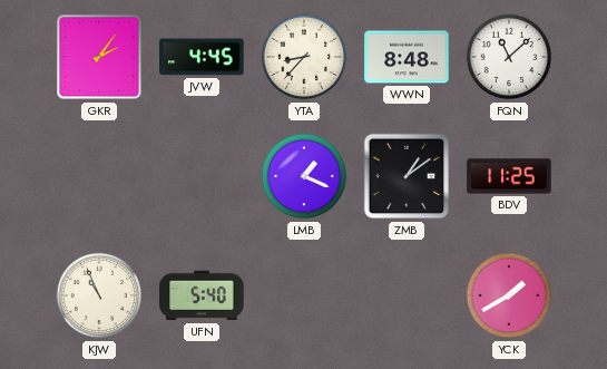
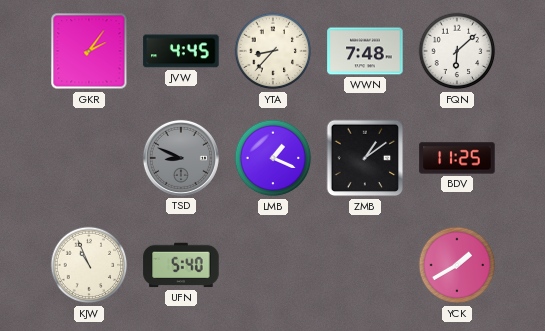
WWN: 8:48 -> 7:48
FQN: 11:08 -> 6:08
TSD: none -> 8:49
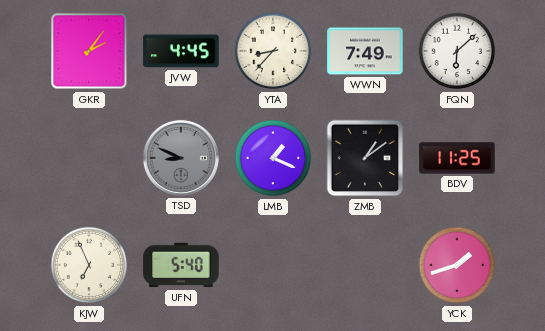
WWN: 7:48 -> 7:49
KJW: 10:56 -> 6:56
YCK: 1:40 -> 1:42
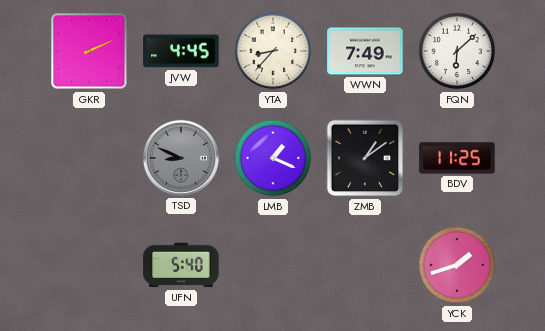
GKR: 2:06 -> 2:11
KJW: 6:56 -> none
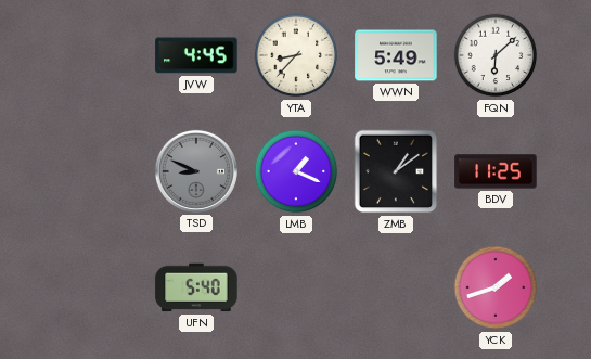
GKR: 2:11 -> none
WWN: 7:49 -> 5:49
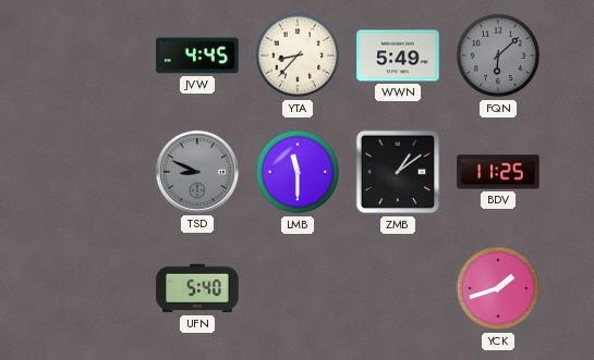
FQN dial: white -> grey
LMB: 1:19 -> 11:30
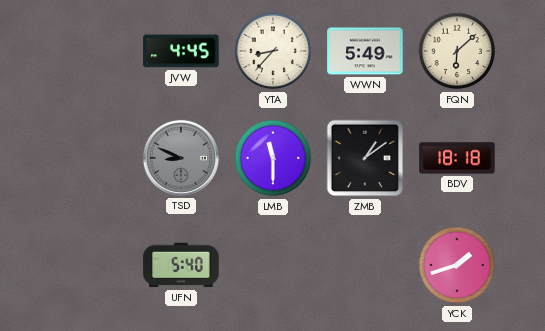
FQN dial: grey -> cream
BDV: 11:25 -> 18:18
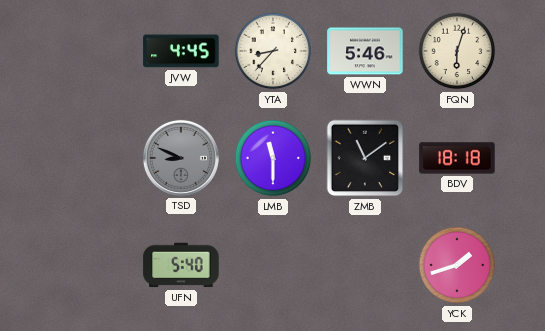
WWN: 5:49 -> 5:46
FQN: 6:08 -> 6:03
ZMB: 1:09 -> 11:09
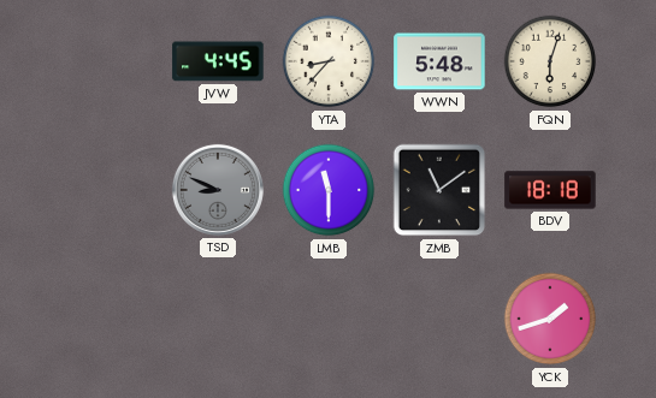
WWN: 5:46 -> 5:48
UFN: 5:40 -> none
